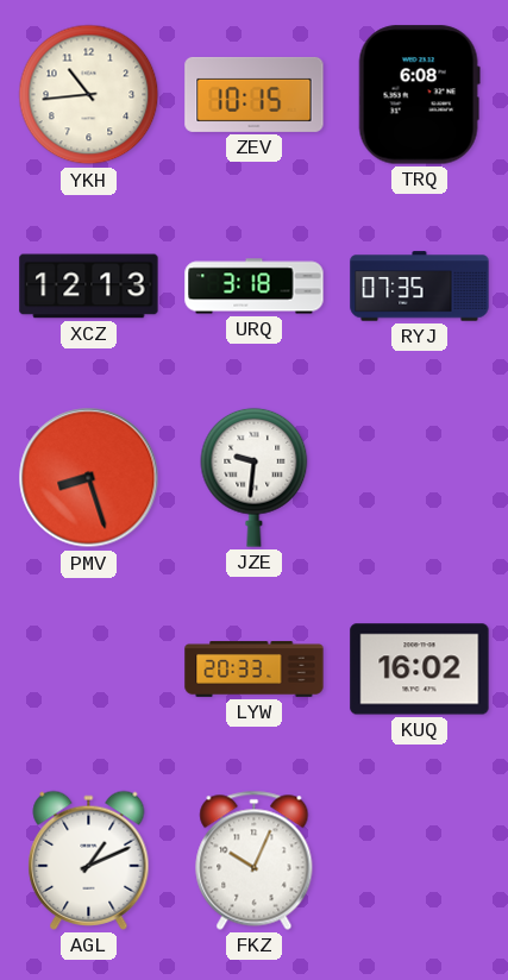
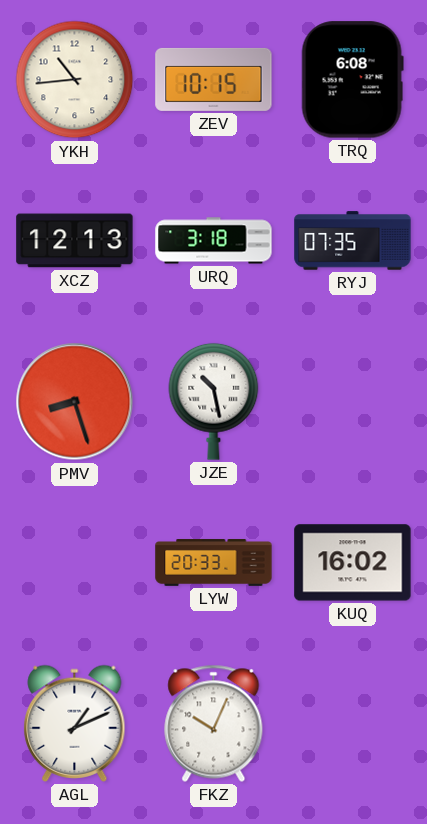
JZE: 9:31 -> 10:28
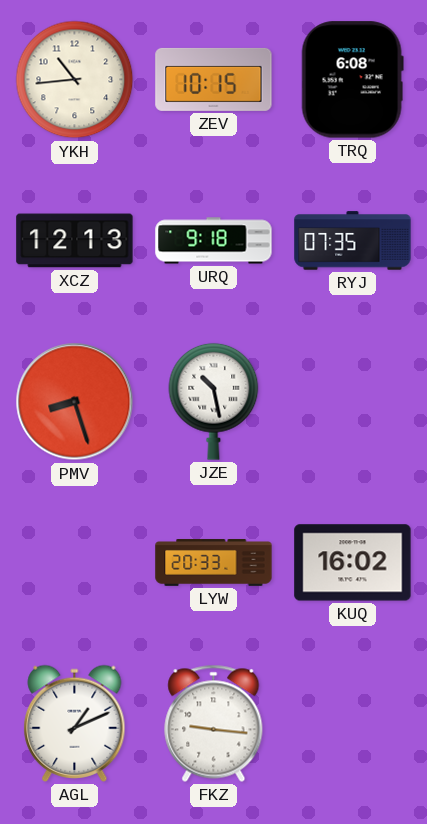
URQ: 3:18 -> 9:18
FKZ: 10:04 -> 9:16
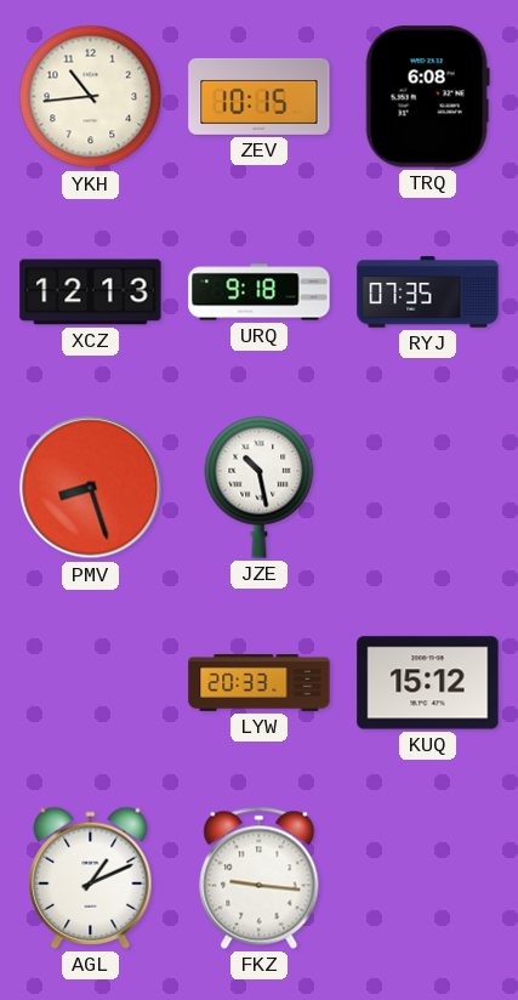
KUQ: 16:02 -> 15:12
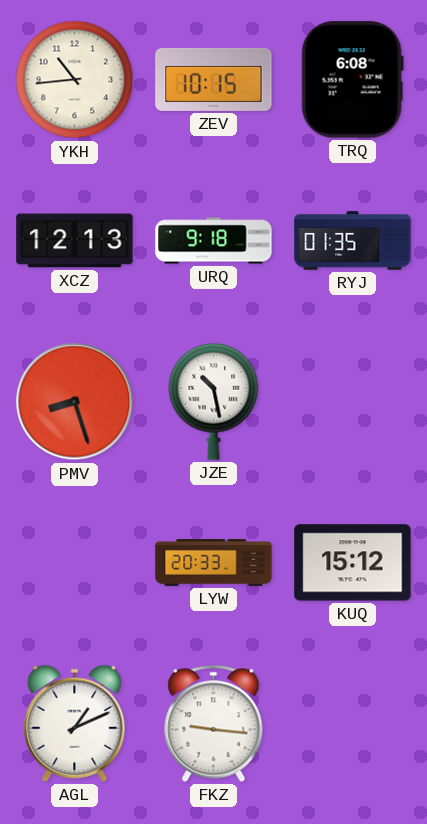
RYJ: 07:35 -> 01:35
